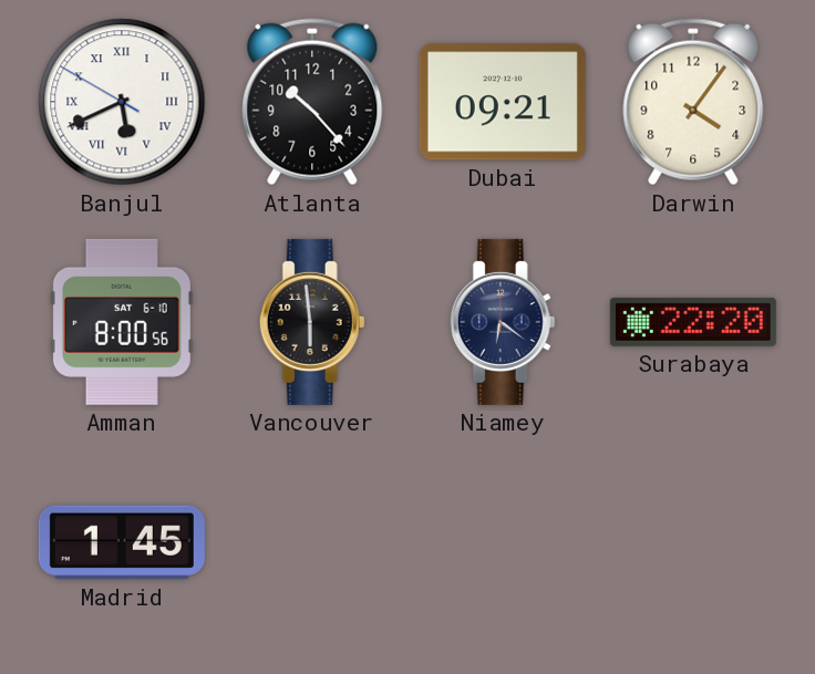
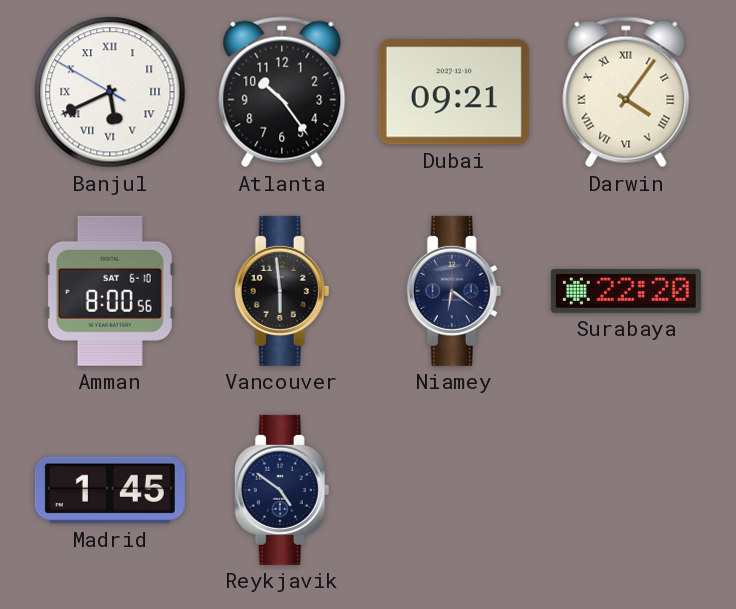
Atlanta: 10:23 -> 10:24
Darwin numerals: Arabic -> Roman
Reykjavik: none -> 4:51
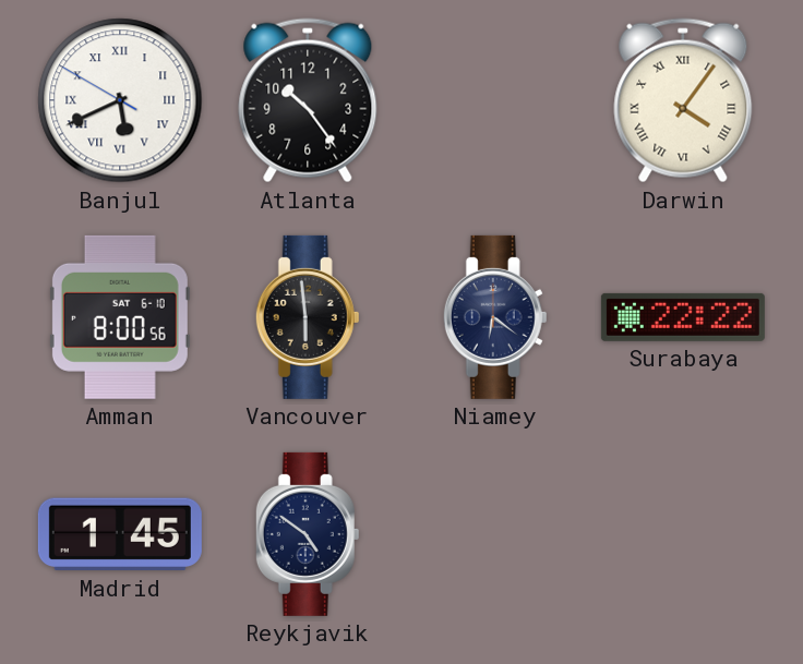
Dubai: 09:21 -> none
Surabaya: 22:20 -> 22:22
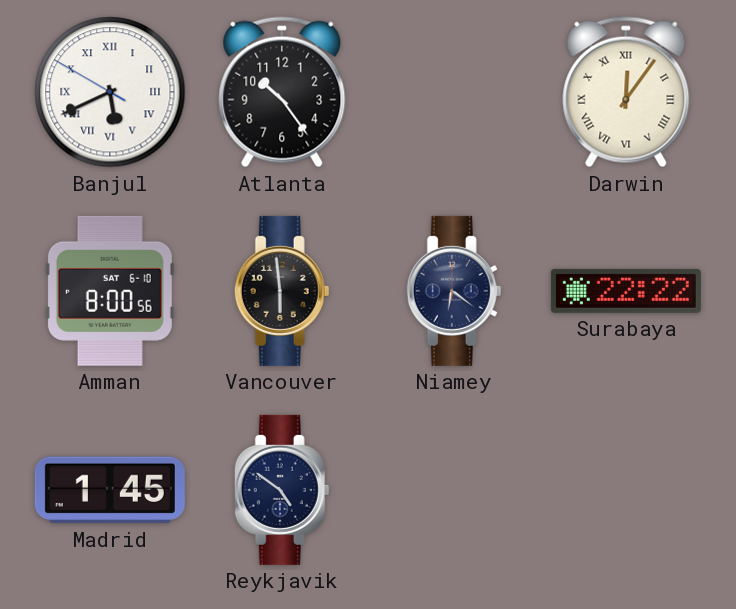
Darwin: 4:06 -> 12:06
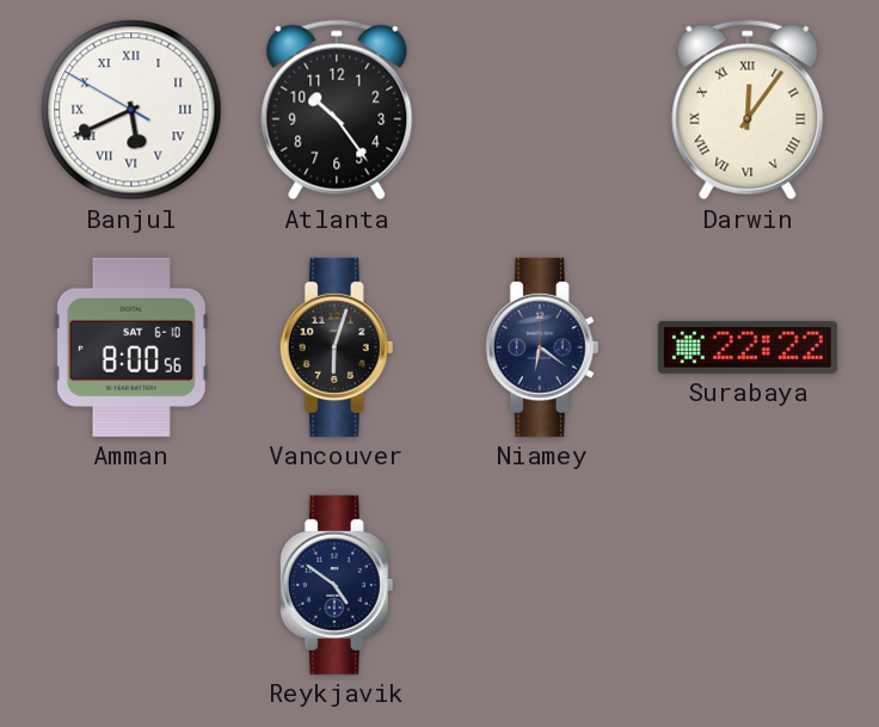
Vancouver: 5:59 -> 6:03
Madrid: 1:45 -> none
